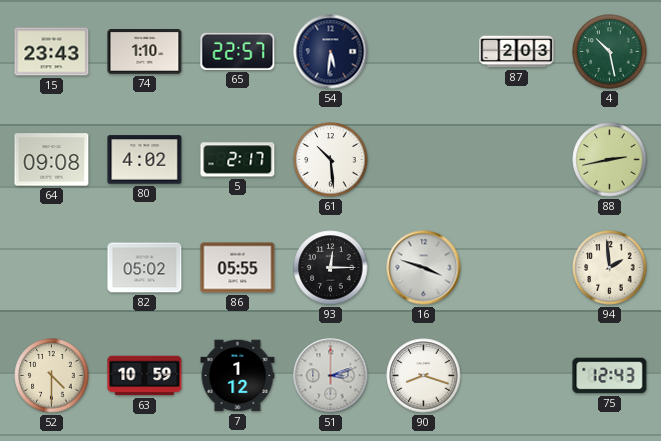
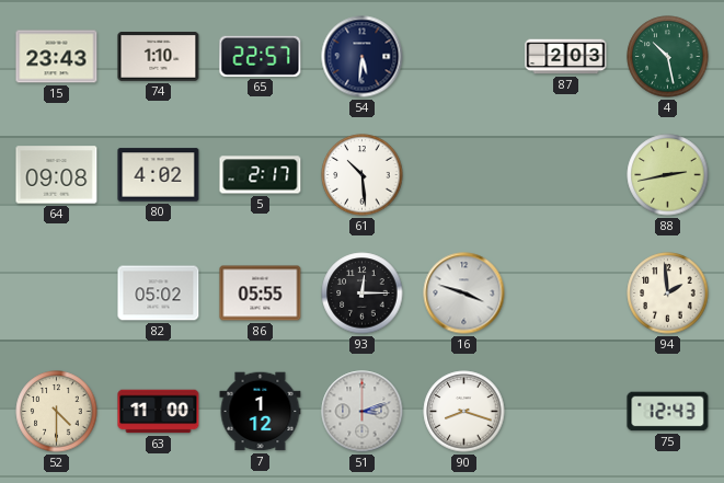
63: 10:59 -> 11:00
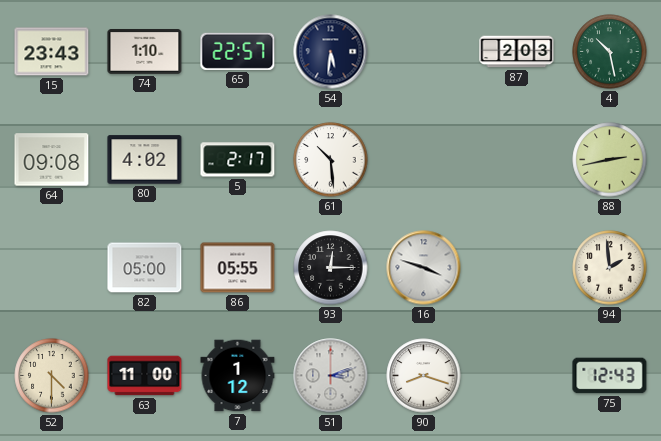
82: 05:02 -> 05:00
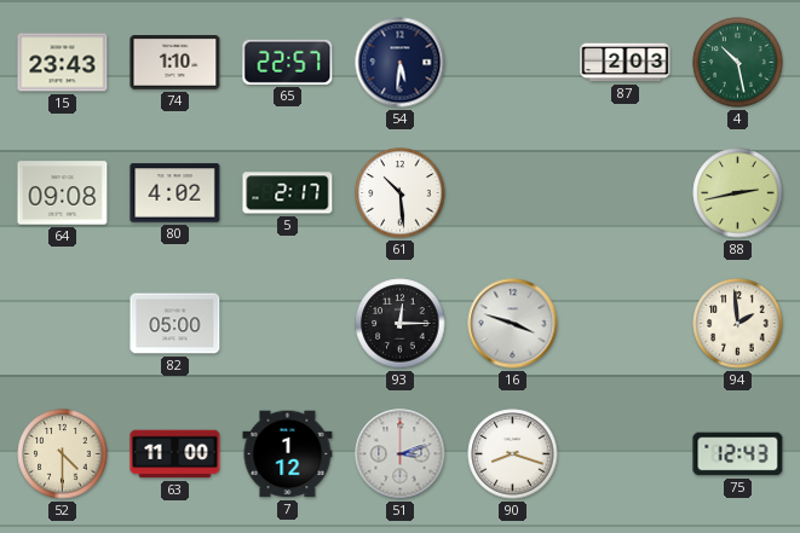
86: 05:55 -> none
